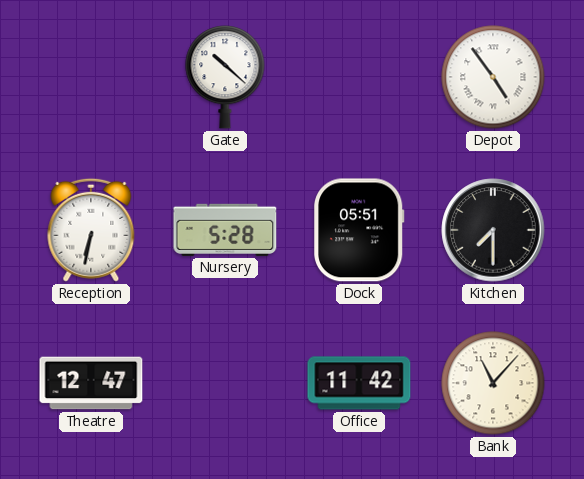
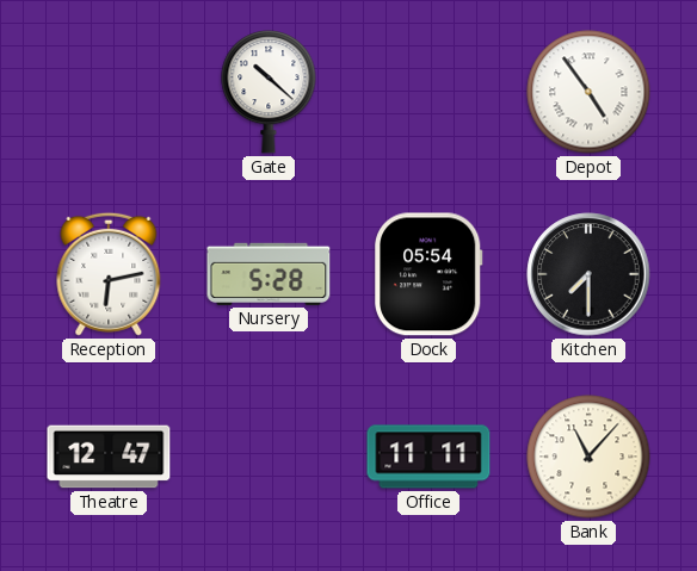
Reception: 6:32 -> 6:13
Dock: 05:51 -> 05:54
Office: 11:42 -> 11:11
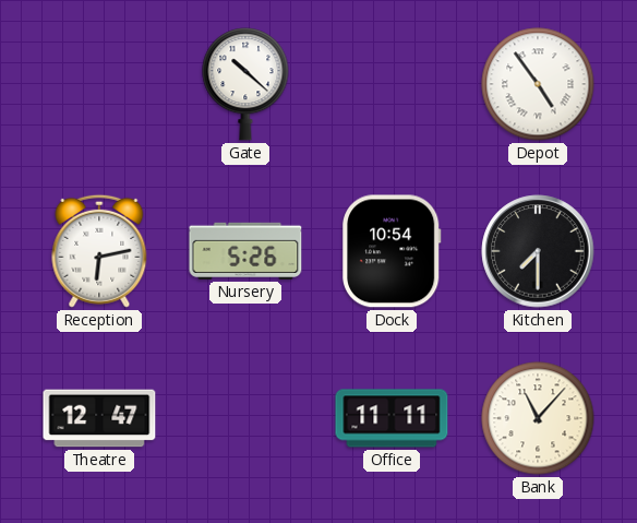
Nursery: 5:28 -> 5:26
Dock: 05:54 -> 10:54
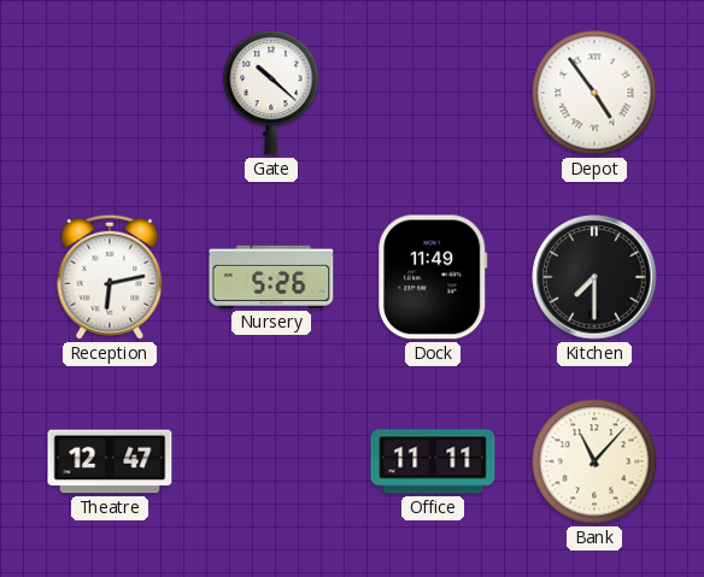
Dock: 10:54 -> 11:49
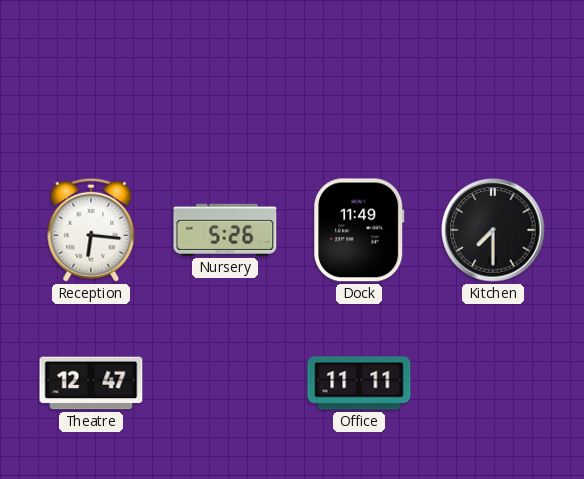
Gate: 10:22 -> none
Depot: 4:54 -> none
Reception: 6:13 -> 6:16
Bank: 11:07 -> none
